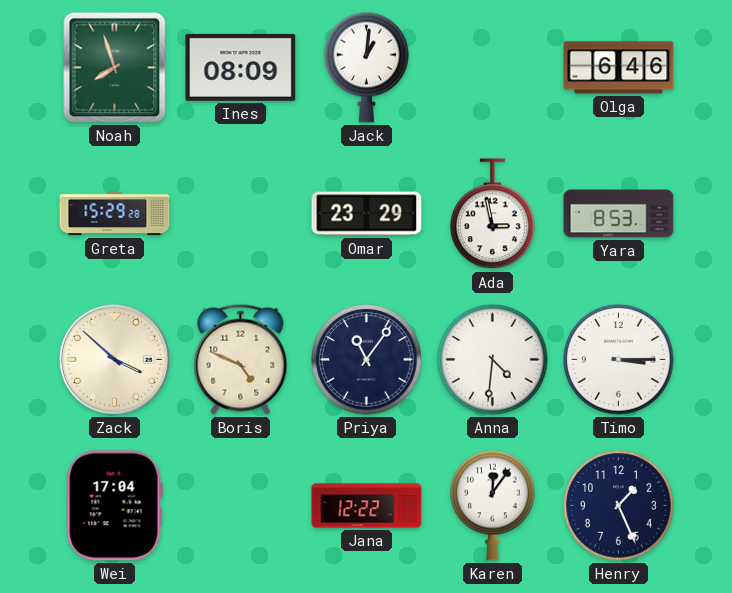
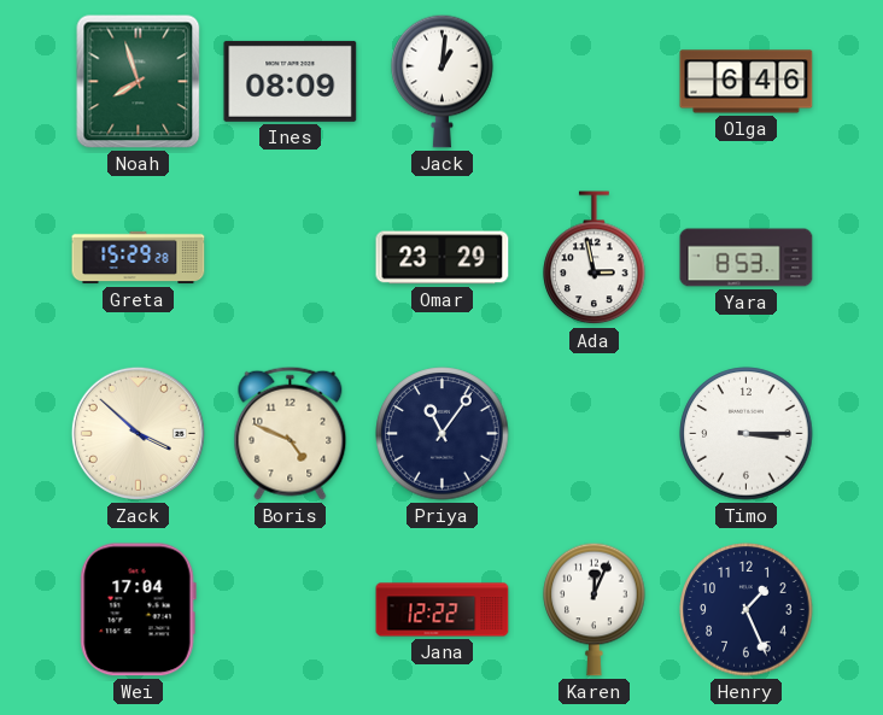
Anna: 4:31 -> none
Karen: 12:06 -> 12:04
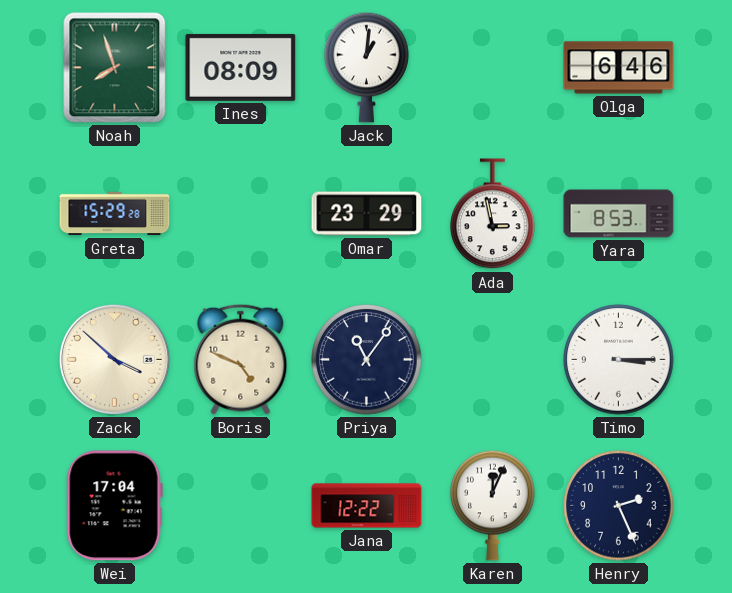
Henry: 1:26 -> 2:26
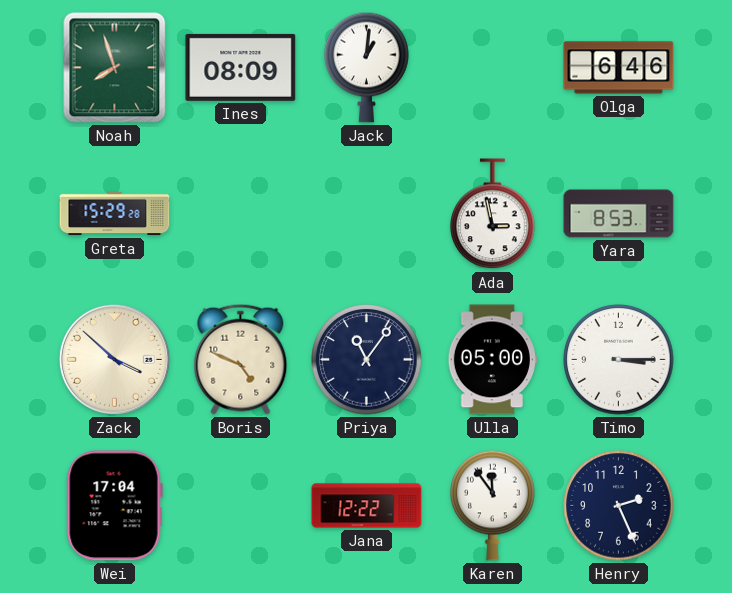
Omar: 23:29 -> none
Ulla: none -> 05:00
Karen: 12:04 -> 11:54
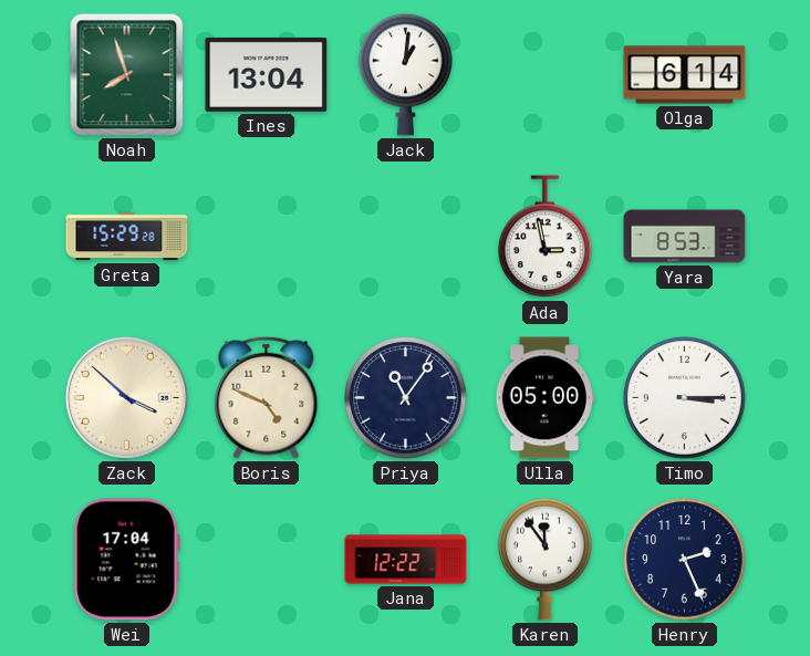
Ines: 08:09 -> 13:04
Olga: 6:46 -> 6:14
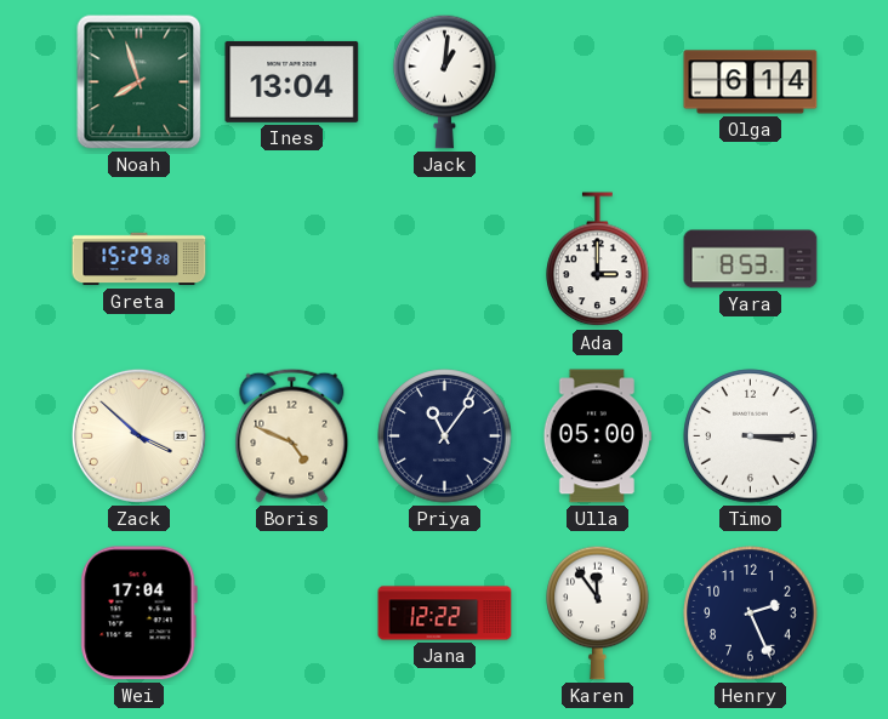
Ada: 2:58 -> 3:00
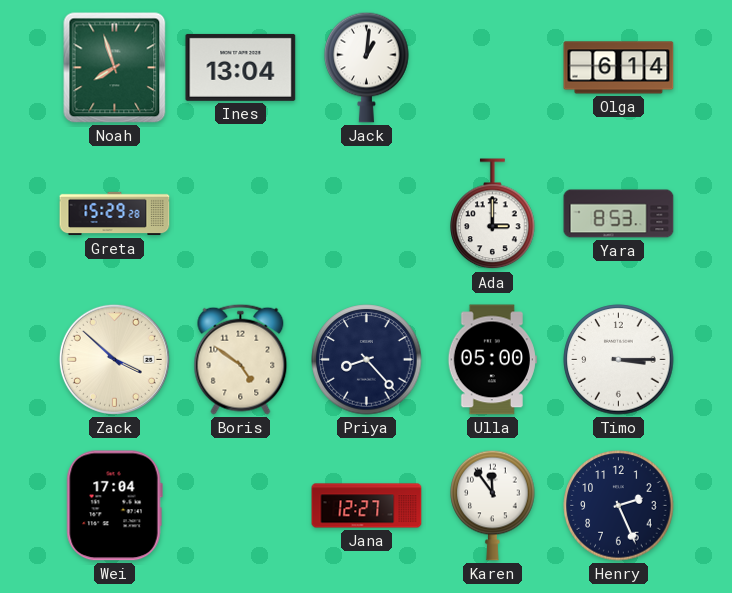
Boris: 4:49 -> 4:51
Priya: 11:06 -> 8:23
Jana: 12:22 -> 12:27
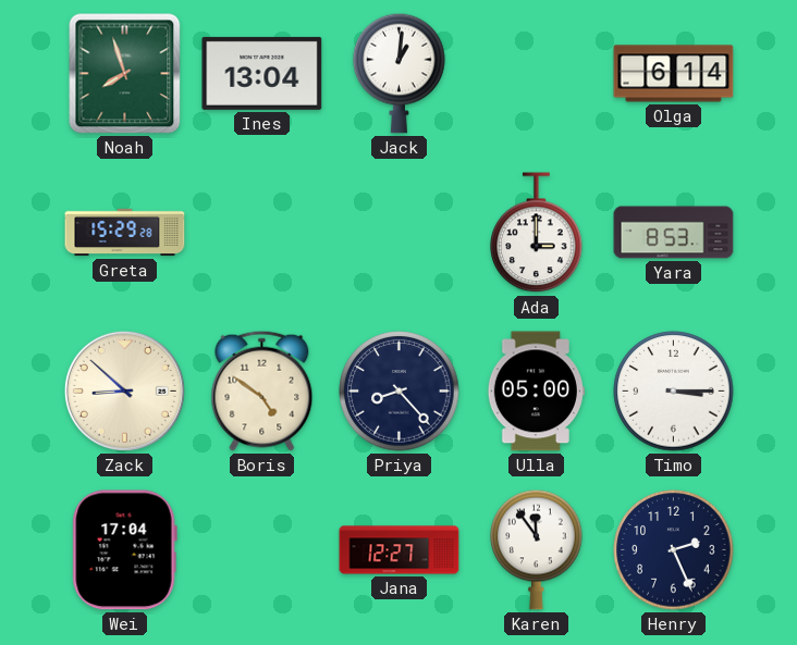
Zack: 3:52 -> 8:52
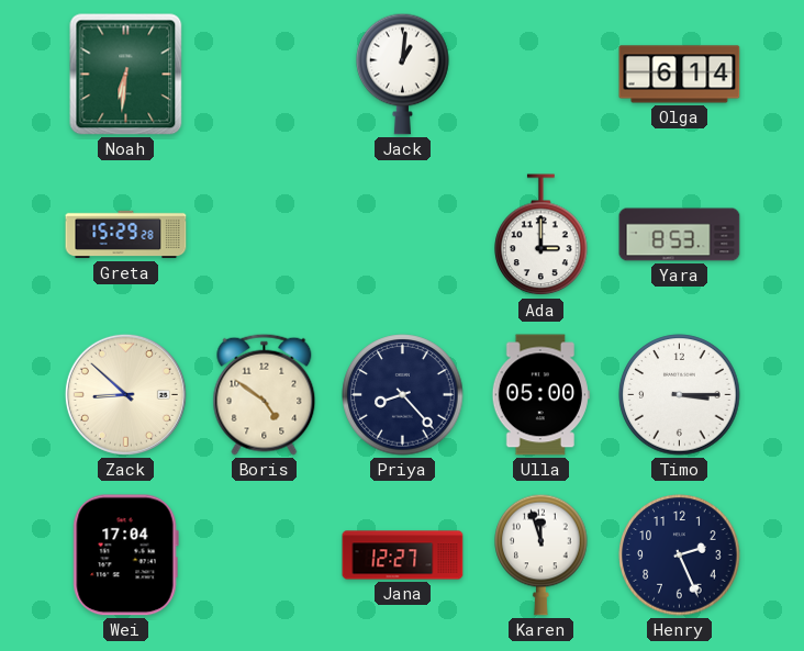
Noah: 7:57 -> 6:31
Ines: 13:04 -> none
Karen: 11:54 -> 11:57
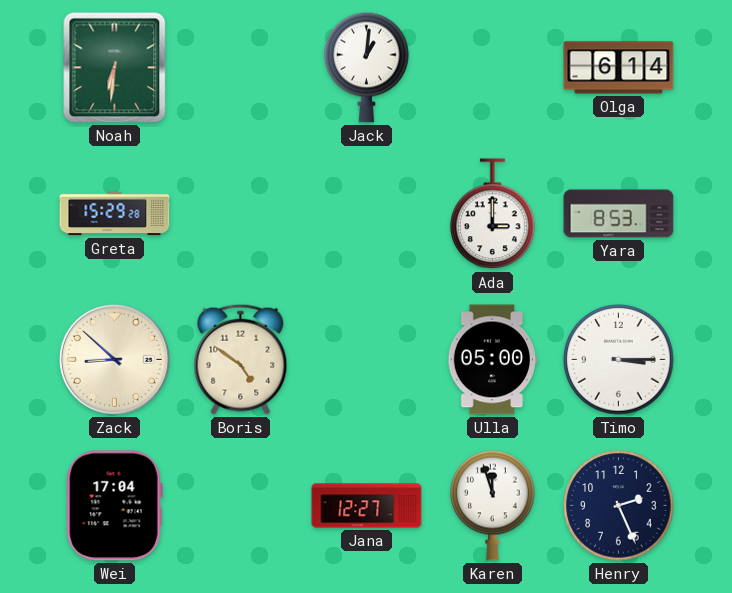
Priya: 8:23 -> none
